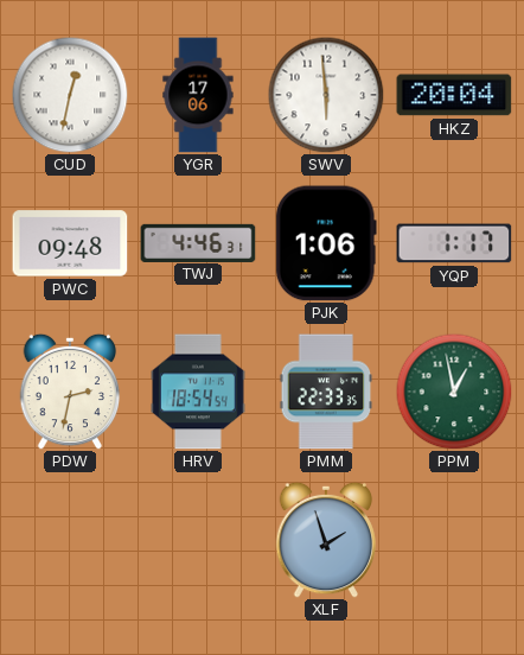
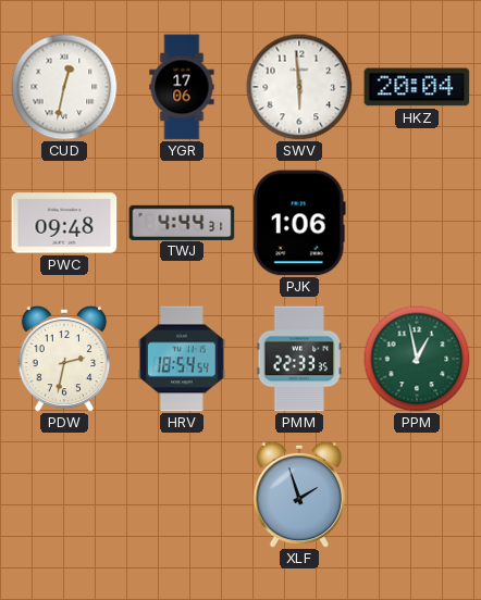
TWJ: 4:46 -> 4:44
YQP: 1:17 -> none
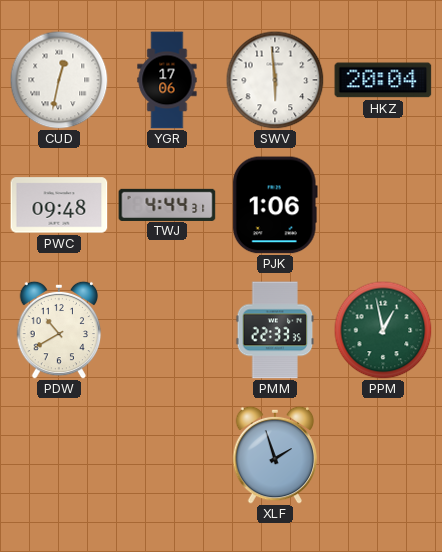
PDW: 2:32 -> 10:40
HRV: 18:54 -> none
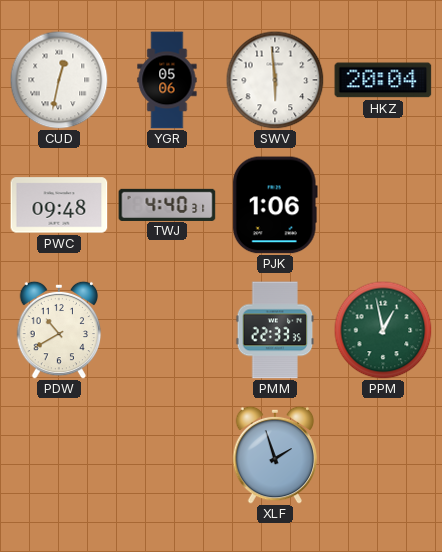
YGR: 17:06 -> 05:06
TWJ: 4:44 -> 4:40
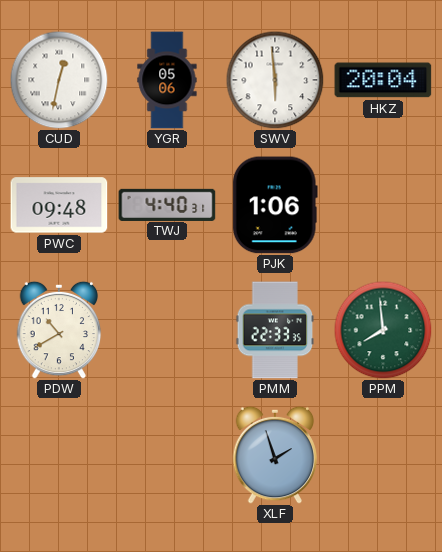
PPM: 12:58 -> 7:59
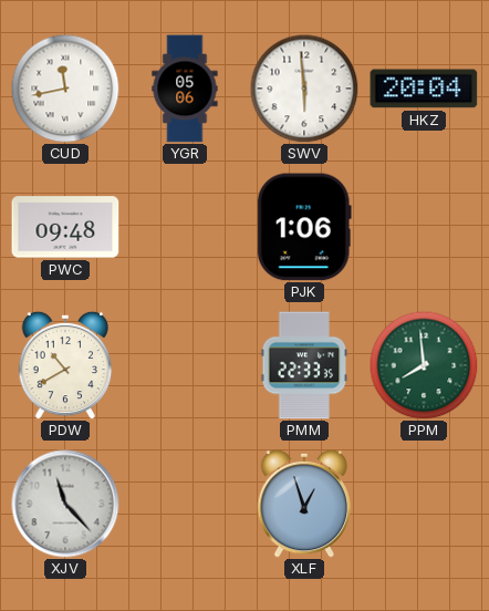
CUD: 12:32 -> 11:43
TWJ: 4:40 -> none
XJV: none -> 11:23
XLF: 1:57 -> 12:57
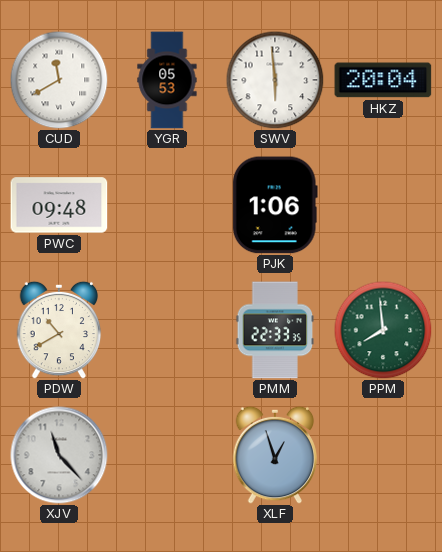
CUD: 11:43 -> 11:40
YGR: 05:06 -> 05:53
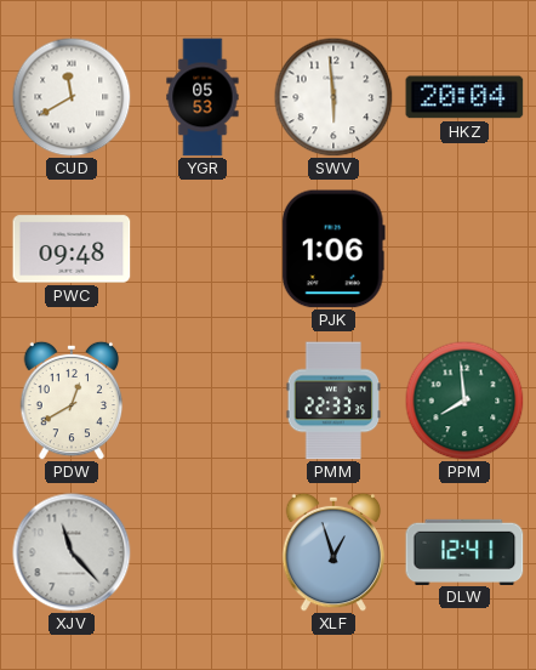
PDW: 10:40 -> 12:40
DLW: none -> 12:41
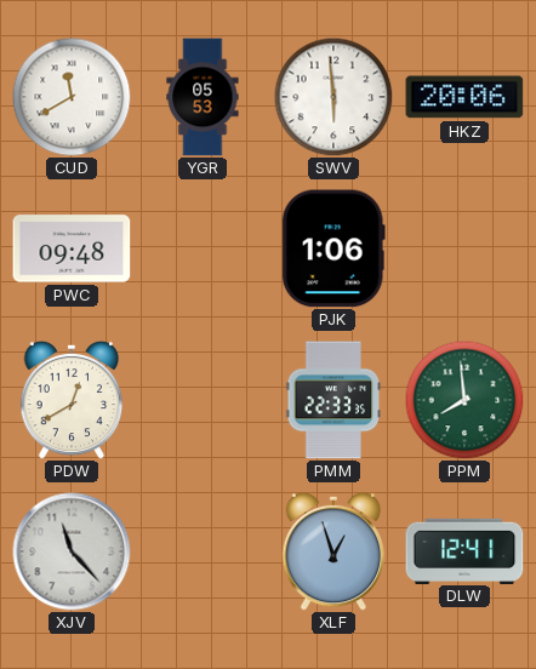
HKZ: 20:04 -> 20:06
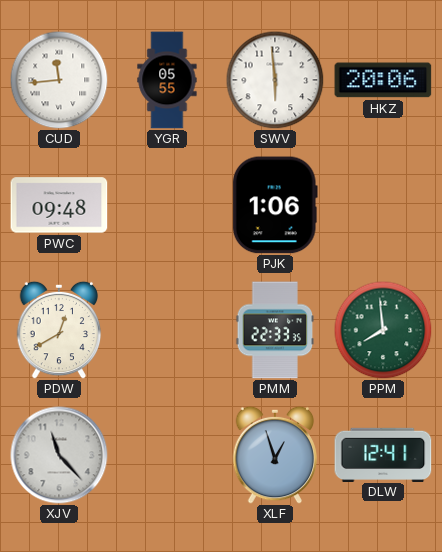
CUD: 11:40 -> 11:44
YGR: 05:53 -> 05:55
